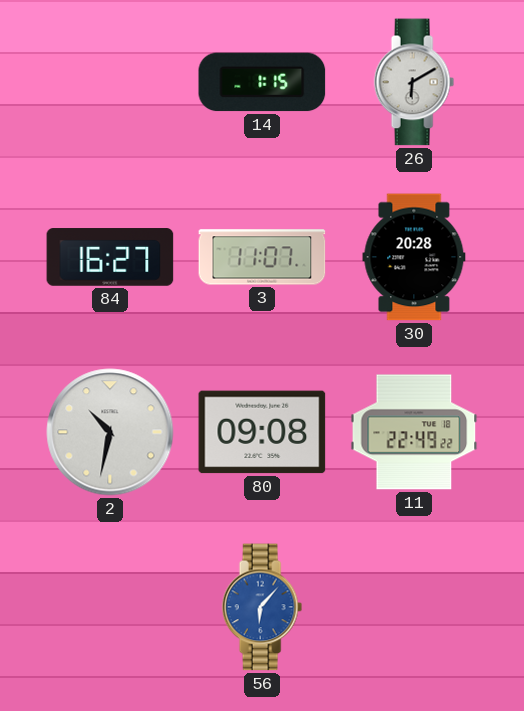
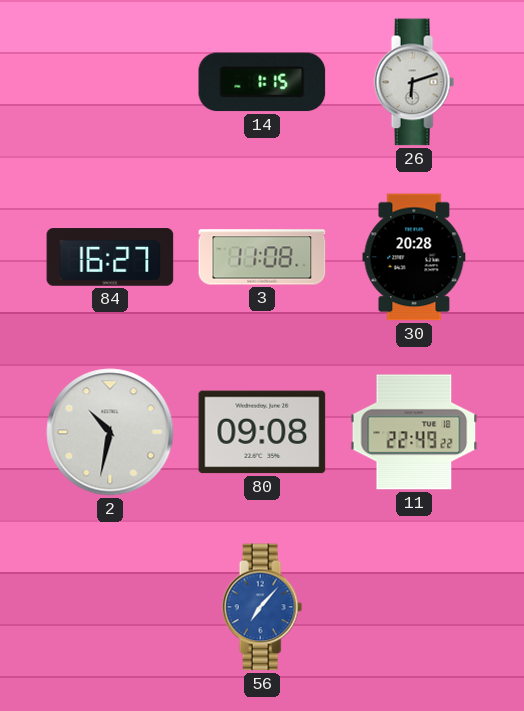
26: 6:10 -> 6:12
3: 11:07 -> 11:08
56: 6:07 -> 7:07
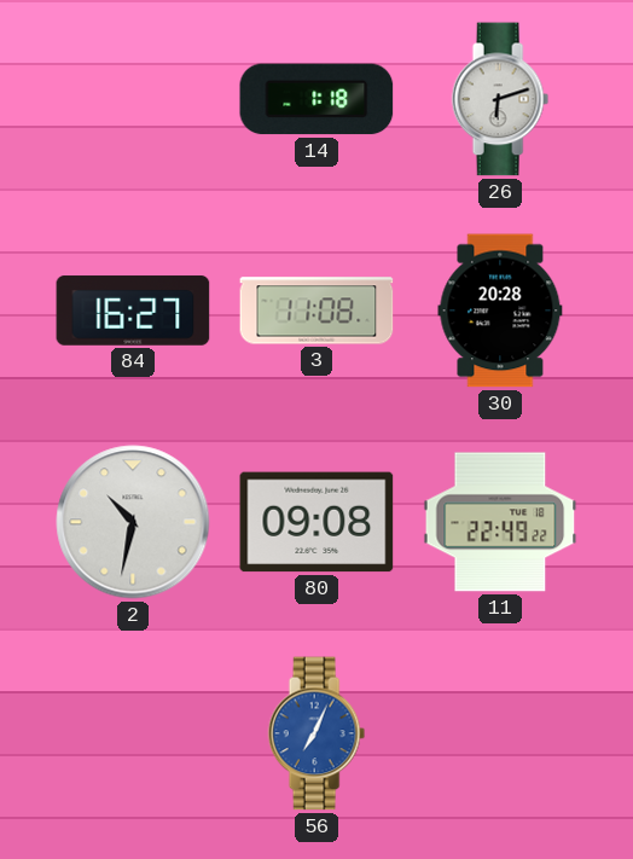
14: 1:15 -> 1:18
56: 7:07 -> 7:04
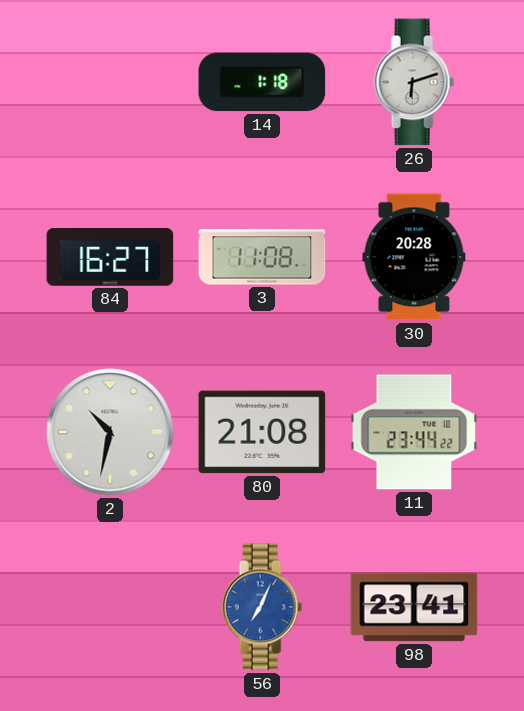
80: 09:08 -> 21:08
11: 22:49 -> 23:44
98: none -> 23:41
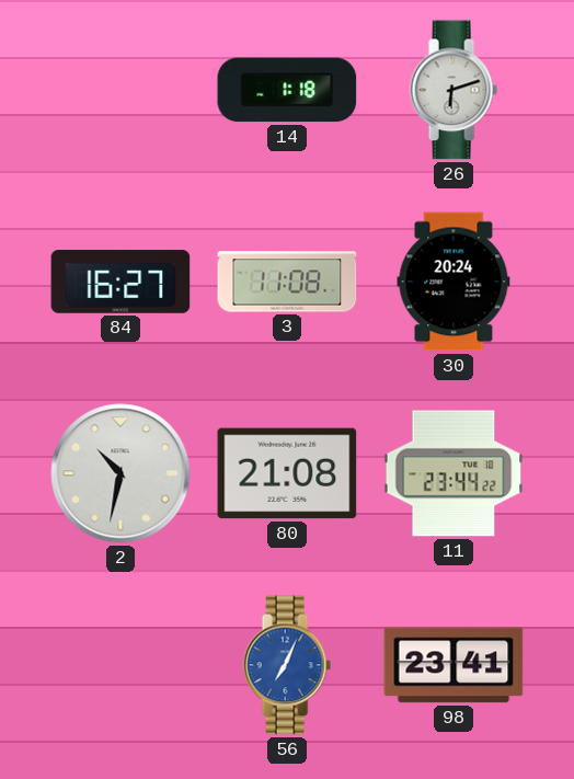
30: 20:28 -> 20:24
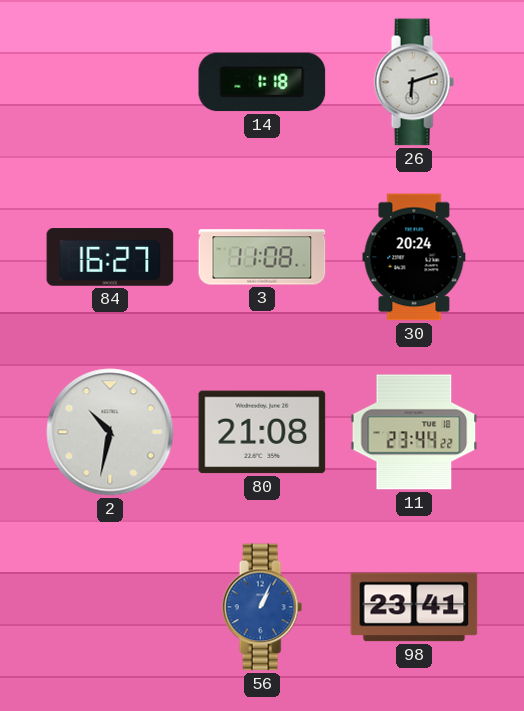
56: 7:04 -> 1:04
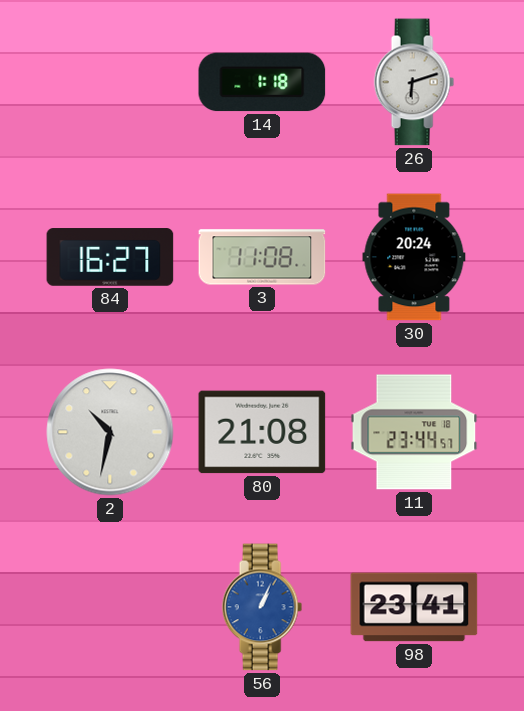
11: 23:44:22 -> 23:44:57
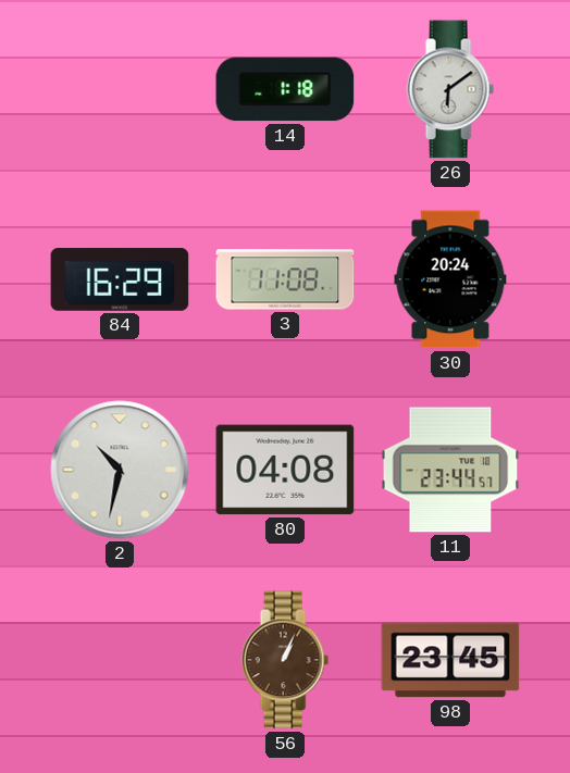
26: 6:12 -> 6:09
84: 16:27 -> 16:29
80: 21:08 -> 04:08
56 dial: blue -> brown
98: 23:41 -> 23:45
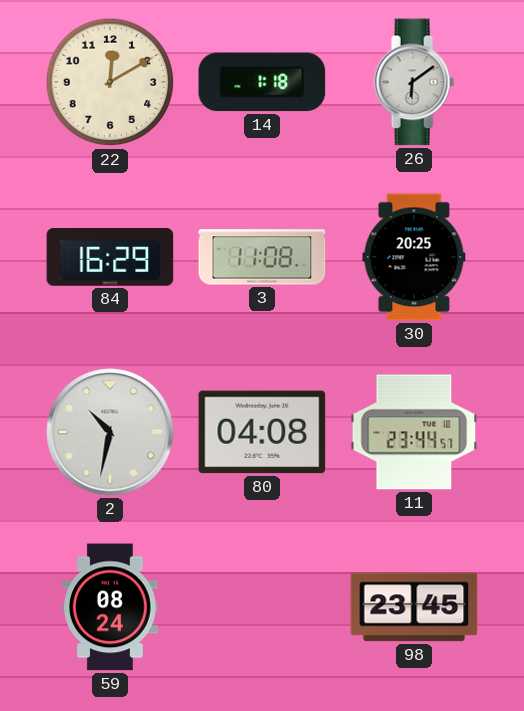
22: none -> 12:10
30: 20:24 -> 20:25
59: none -> 08:24
56: 1:04 -> none
